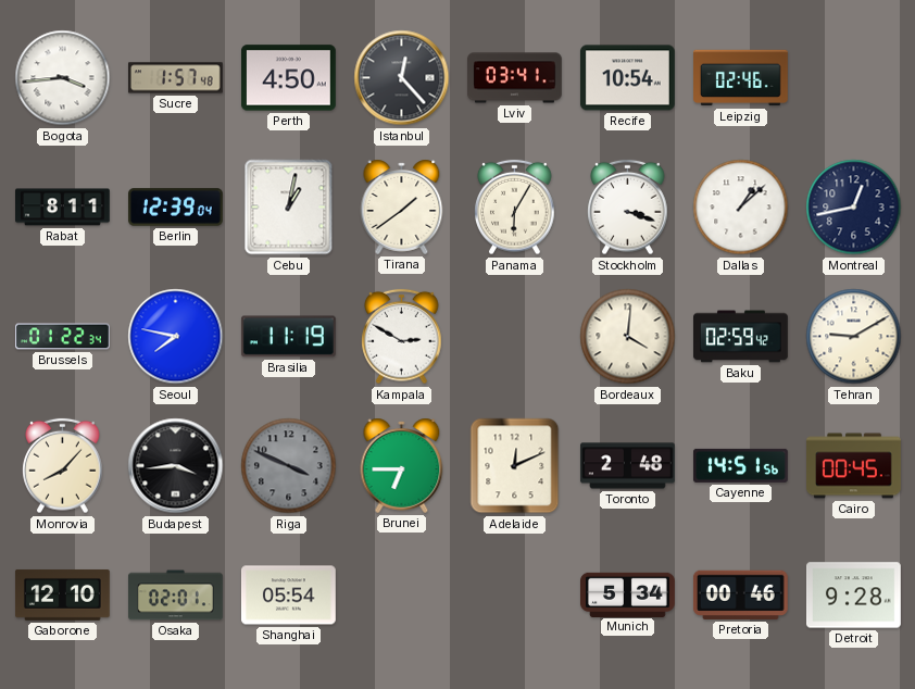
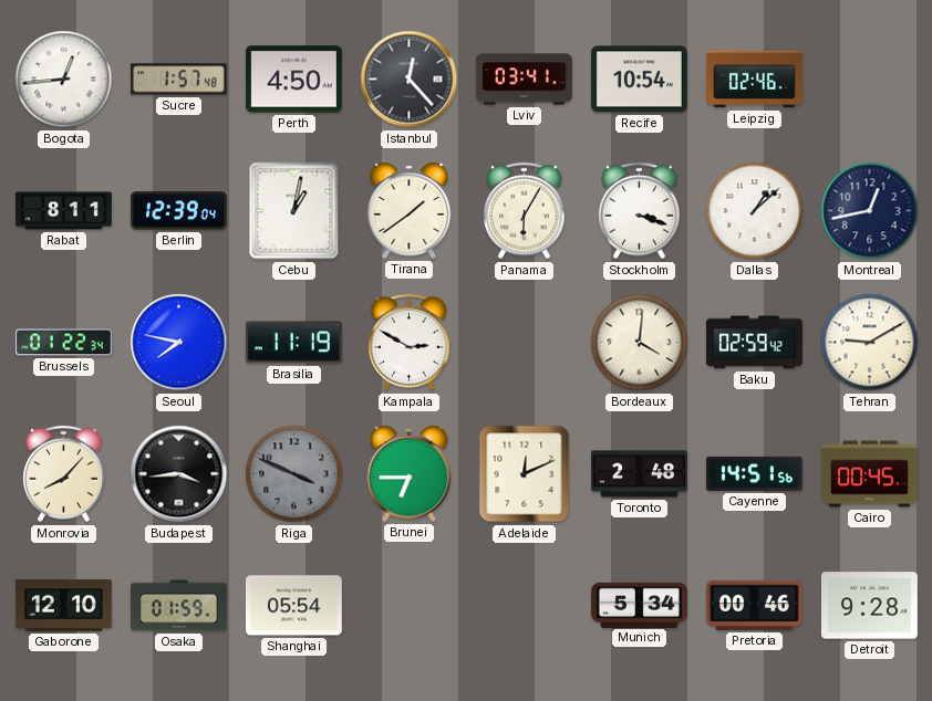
Bogota: 3:44 -> 12:44
Osaka: 02:01 -> 01:59
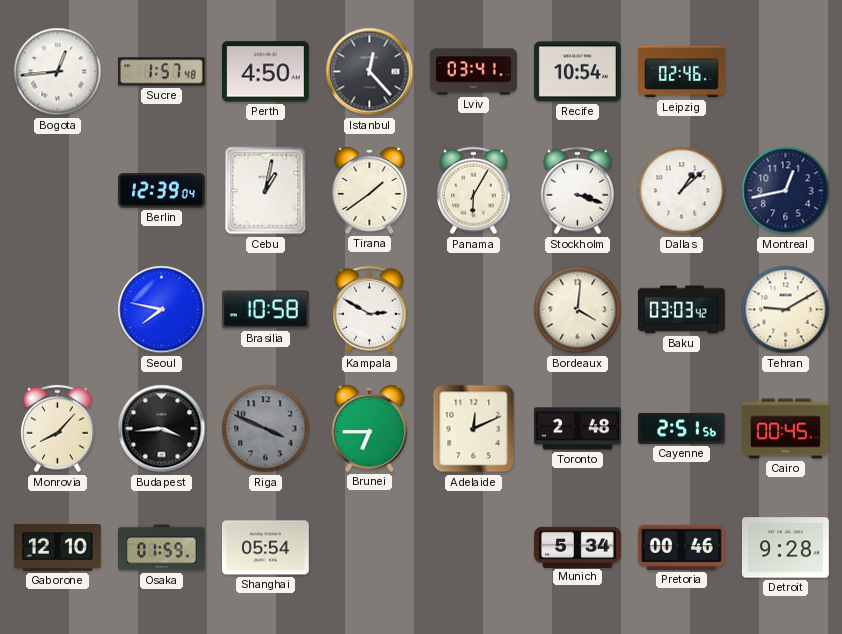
Rabat: 8:11 -> none
Brussels: 01:22 -> none
Brasilia: 11:19 -> 10:58
Baku: 02:59 -> 03:03
Cayenne: 14:51 -> 2:51
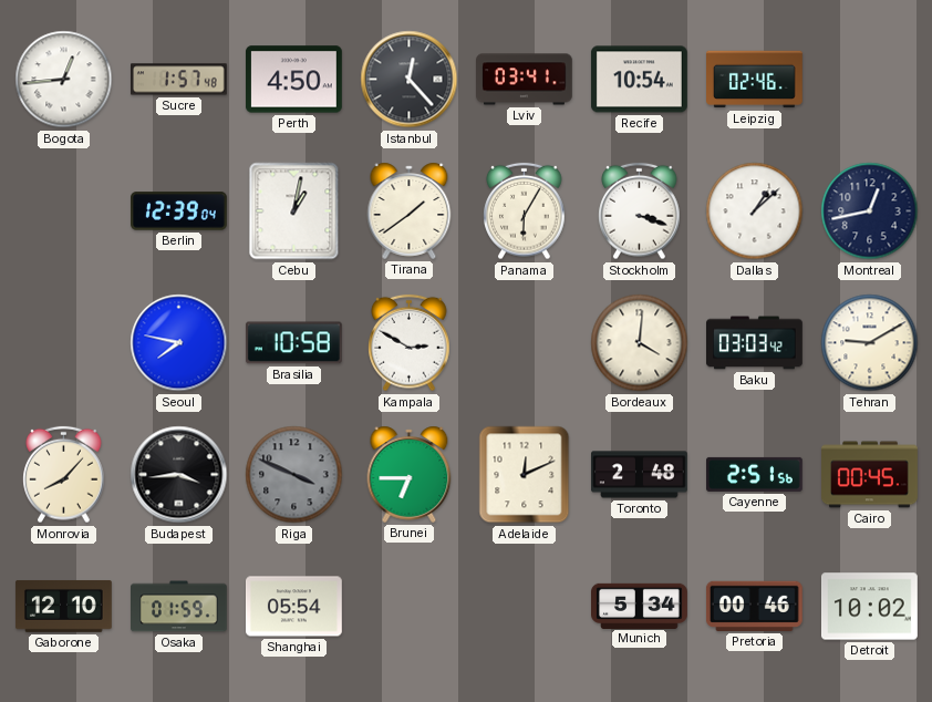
Detroit: 9:28 -> 10:02
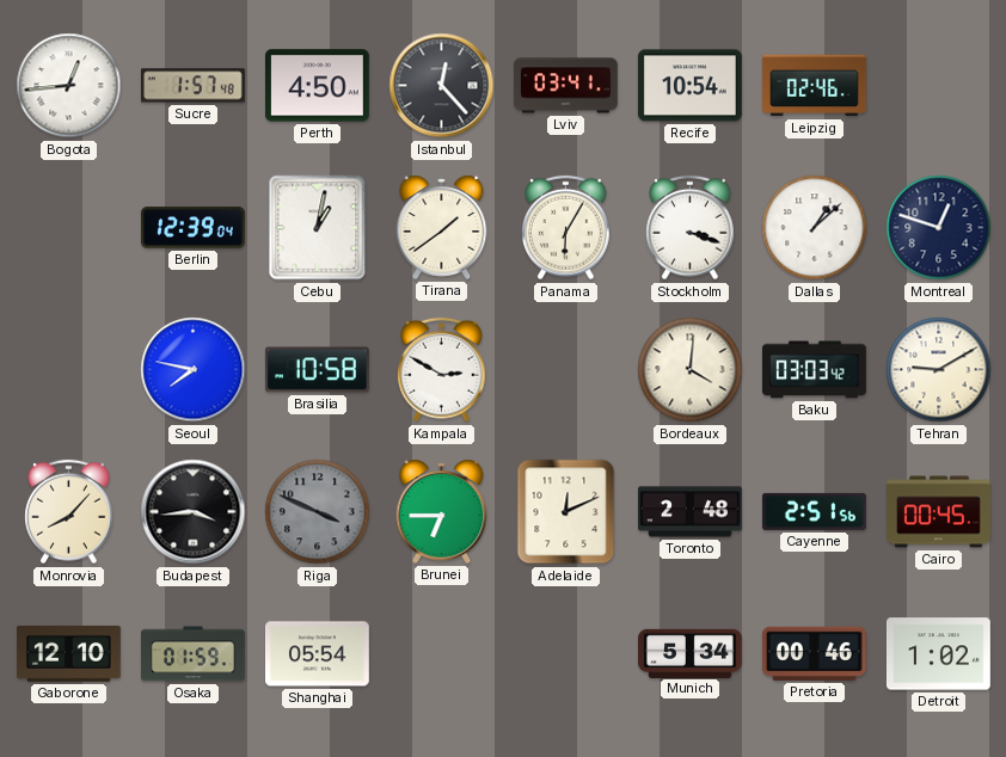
Montreal: 12:43 -> 12:48
Detroit: 10:02 -> 1:02
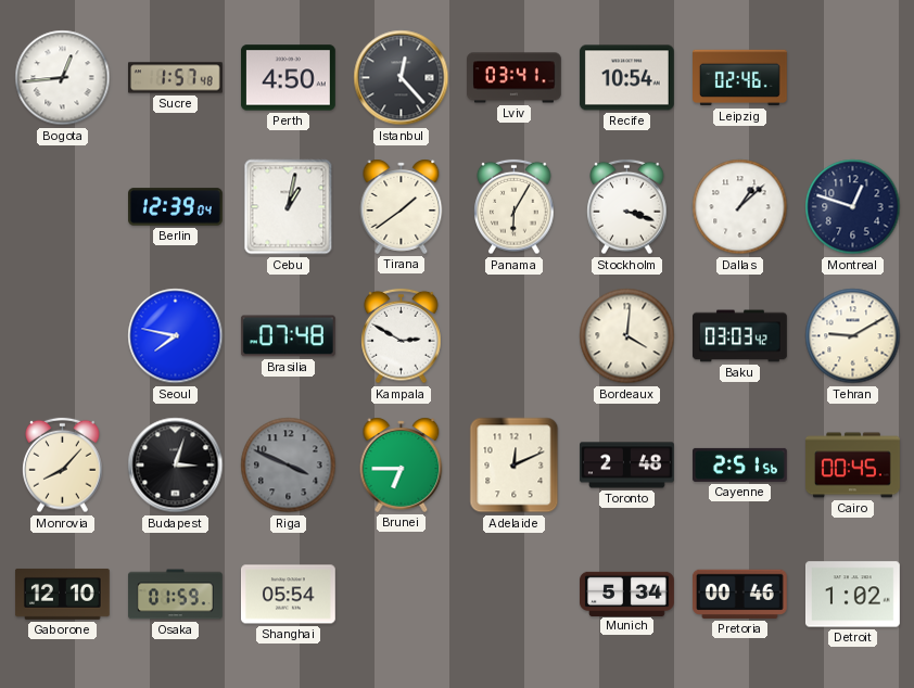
Brasilia: 10:58 -> 07:48
Budapest: 3:44 -> 3:03
